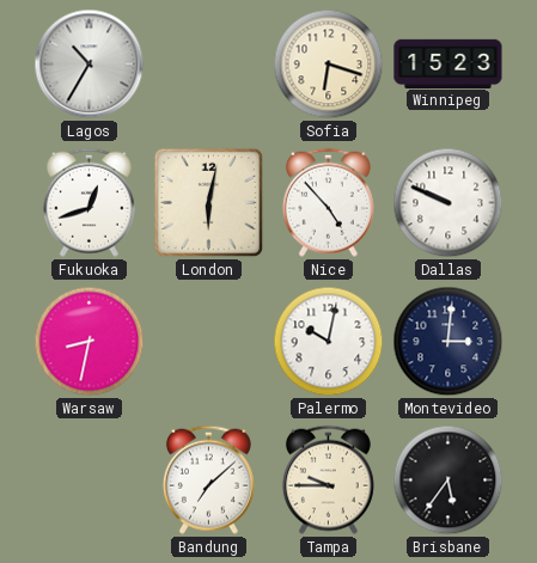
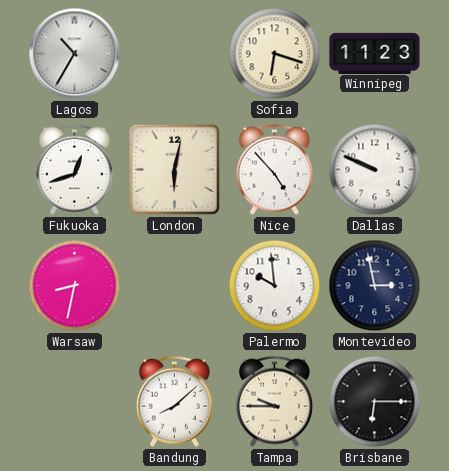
Winnipeg: 15:23 -> 11:23
Palermo: 10:02 -> 9:59
Montevideo: 3:01 -> 2:58
Bandung: 7:08 -> 8:08
Brisbane: 5:36 -> 6:15
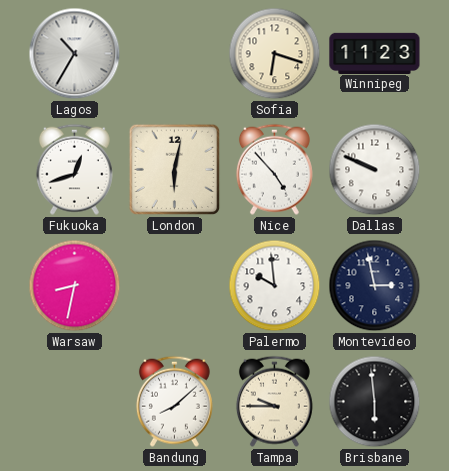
Brisbane: 6:15 -> 5:59
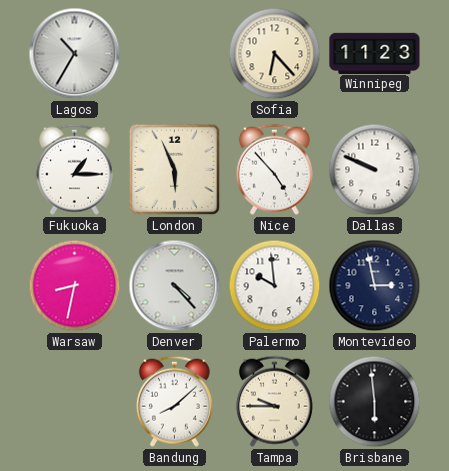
Sofia: 6:18 -> 6:23
Fukuoka: 12:42 -> 1:15
London: 6:02 -> 5:56
Denver: none -> 4:23
